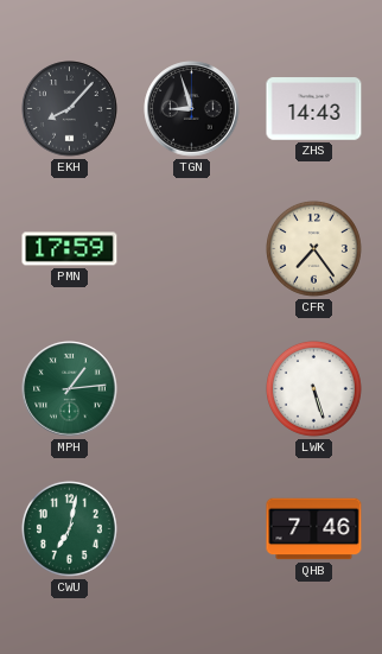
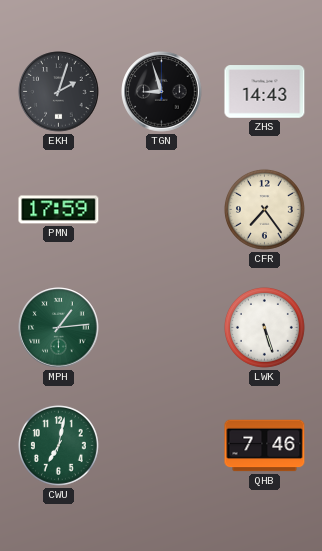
EKH: 8:07 -> 2:03
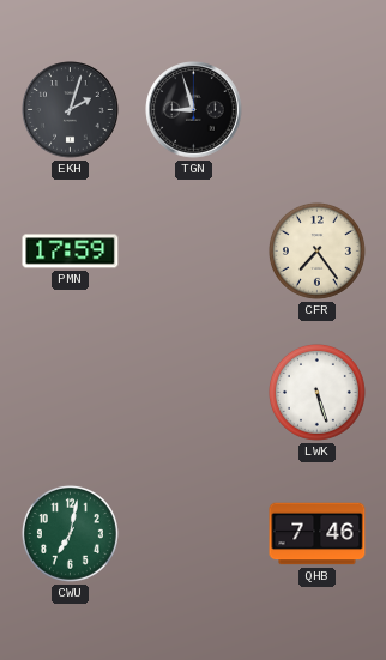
ZHS: 14:43 -> none
MPH: 1:14 -> none
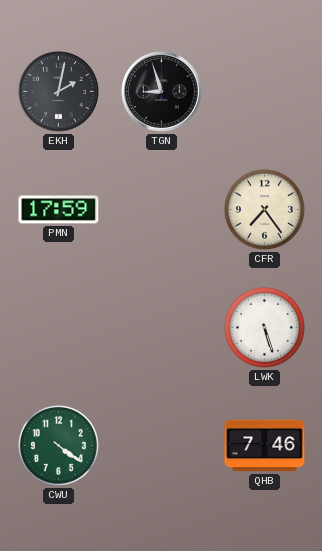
EKH: 2:03 -> 2:02
CWU: 7:02 -> 4:21
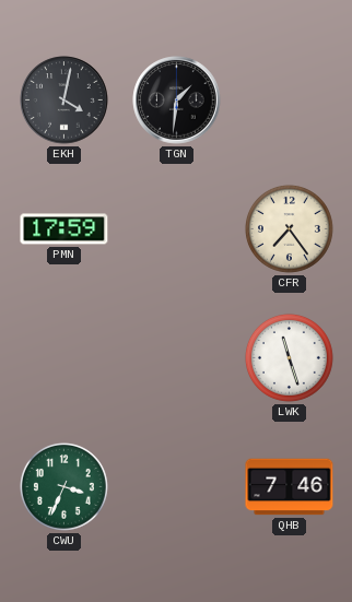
EKH: 2:02 -> 4:02
TGN: 8:57 -> 1:31
LWK: 5:27 -> 11:27
CWU: 4:21 -> 3:34
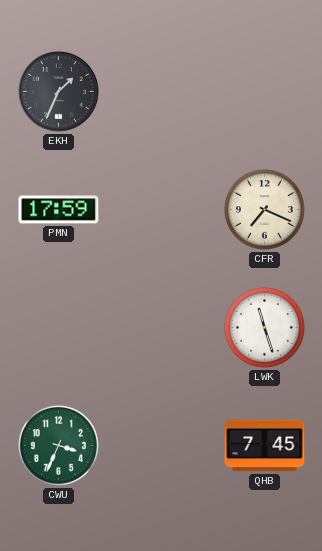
EKH: 4:02 -> 1:34
TGN: 1:31 -> none
CFR: 7:24 -> 7:19
QHB: 7:46 -> 7:45
